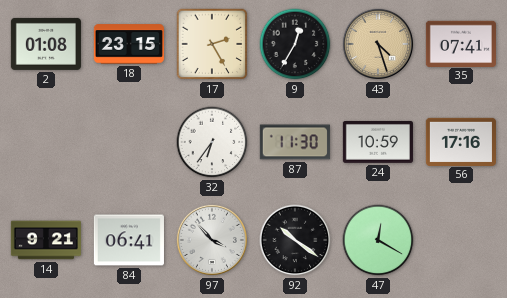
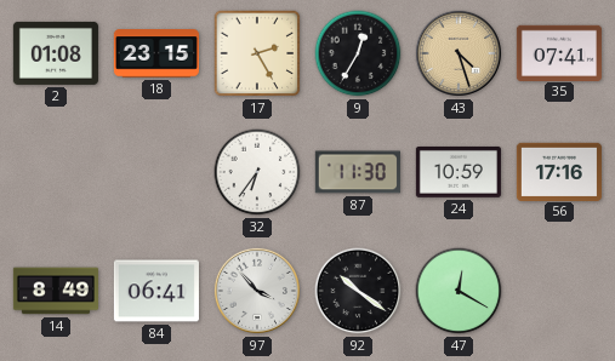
14: 9:21 -> 8:49
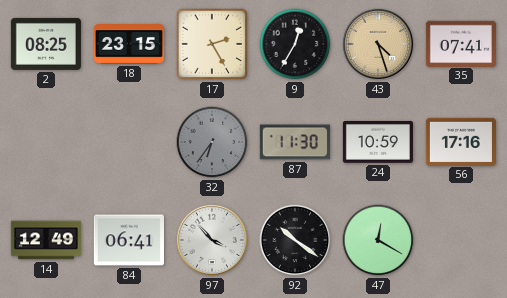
2: 01:08 -> 08:25
32 dial: white -> grey
14: 8:49 -> 12:49
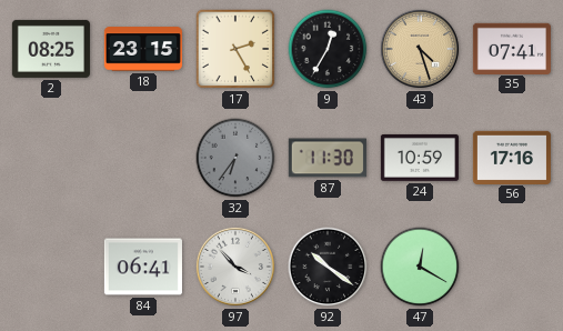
14: 12:49 -> none
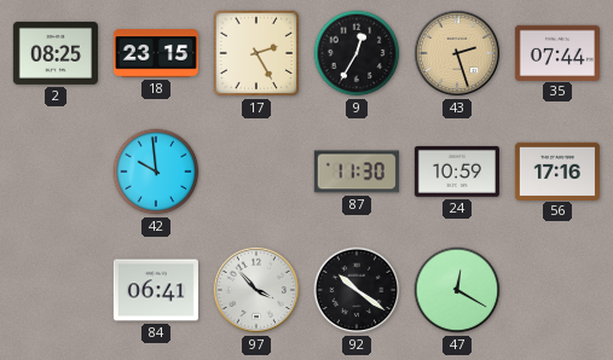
43: 4:27 -> 2:27
35: 07:41 -> 07:44
42: none -> 9:59
32: 6:36 -> none
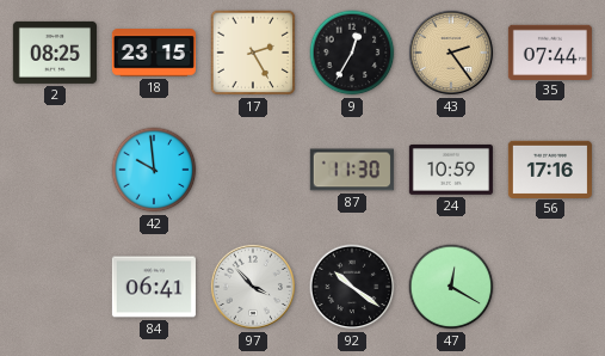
43: 2:27 -> 2:24
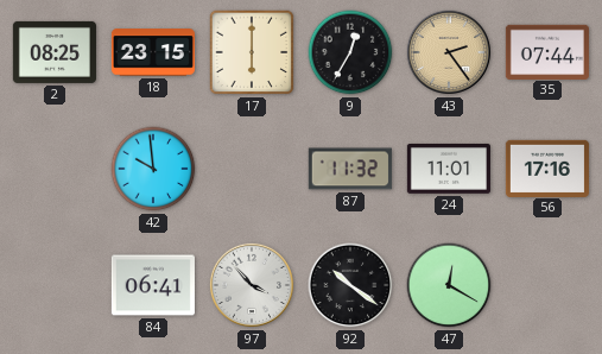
17: 2:25 -> 6:00
87: 11:30 -> 11:32
24: 10:59 -> 11:01
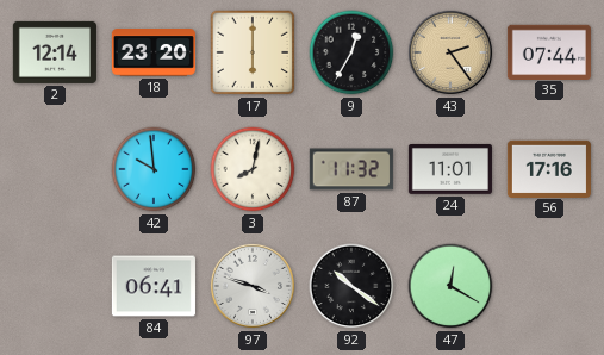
2: 08:25 -> 12:14
18: 23:15 -> 23:20
3: none -> 8:02
97: 3:53 -> 3:48
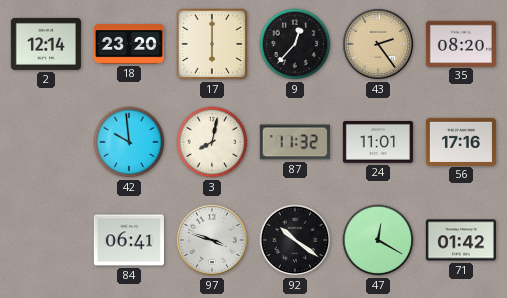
9: 12:35 -> 12:37
35: 07:44 -> 08:20
71: none -> 01:42
